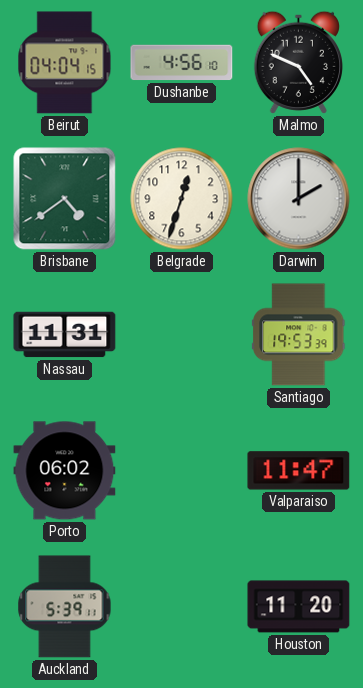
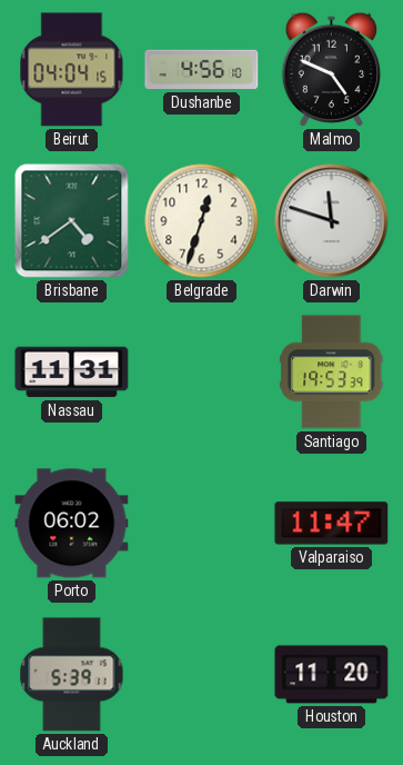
Darwin: 2:00 -> 11:48
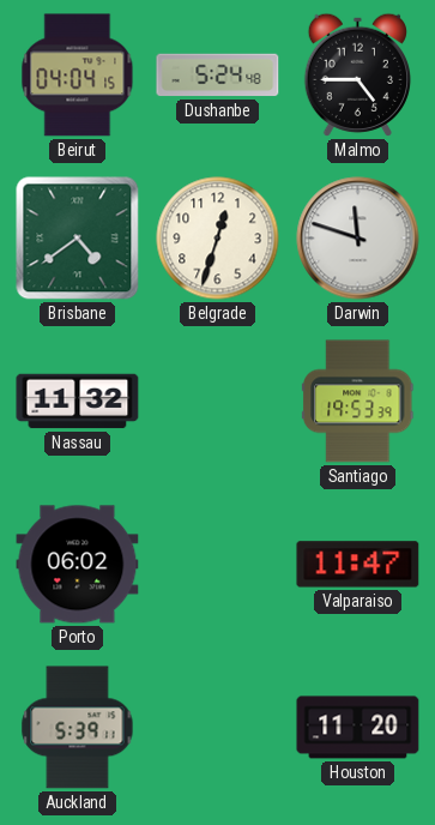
Dushanbe: 4:56 -> 5:24
Malmo: 4:49 -> 4:45
Nassau: 11:31 -> 11:32
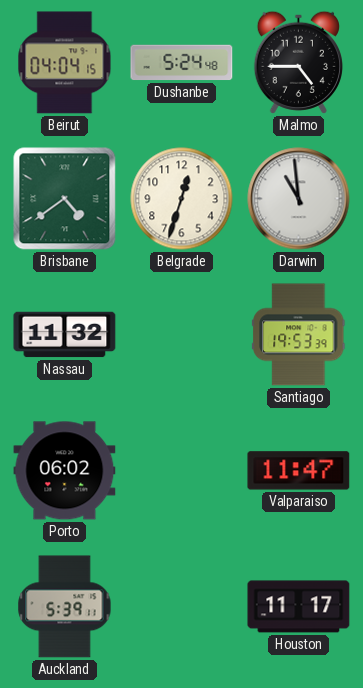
Darwin: 11:48 -> 10:59
Houston: 11:20 -> 11:17
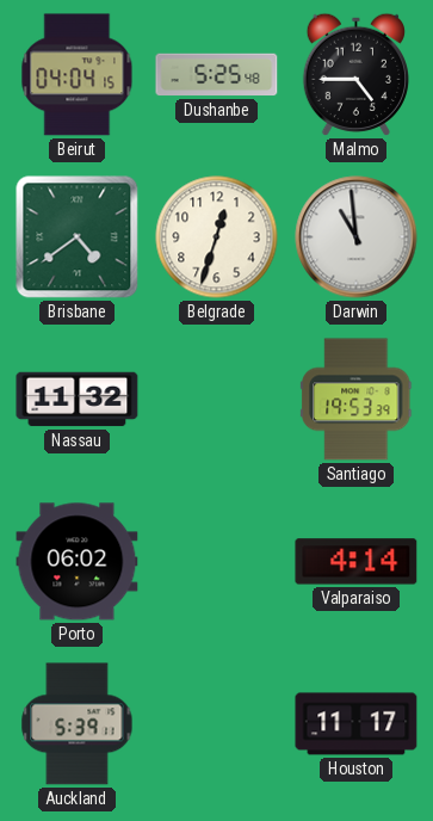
Dushanbe: 5:24 -> 5:25
Valparaiso: 11:47 -> 4:14
